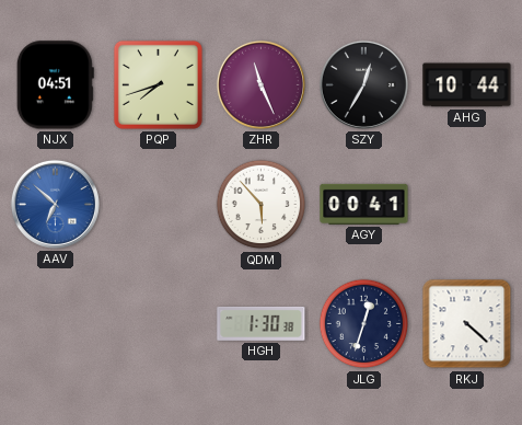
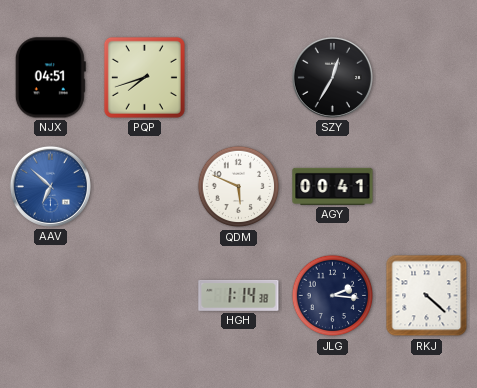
ZHR: 11:26 -> none
AHG: 10:44 -> none
QDM: 5:53 -> 5:49
HGH: 1:30 -> 1:14
JLG: 12:33 -> 2:16
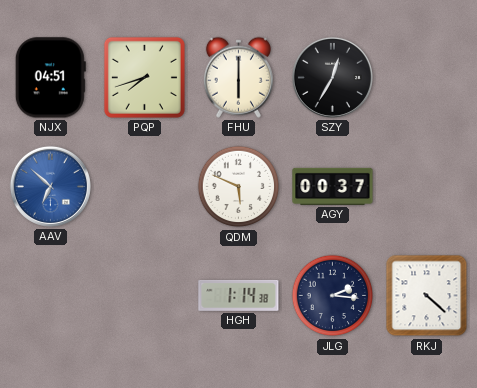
FHU: none -> 6:00
AGY: 00:41 -> 00:37
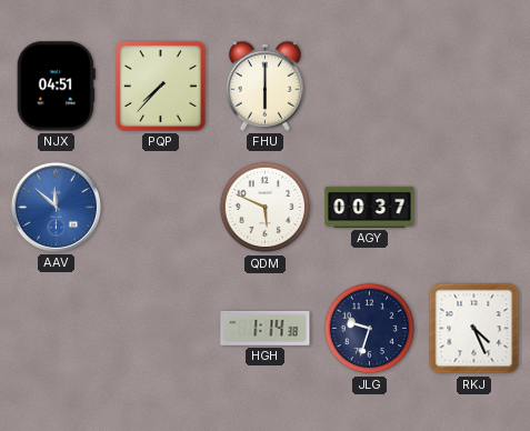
PQP: 7:42 -> 7:37
SZY: 12:35 -> none
AAV: 6:52 -> 11:52
JLG: 2:16 -> 9:33
RKJ: 4:22 -> 4:26
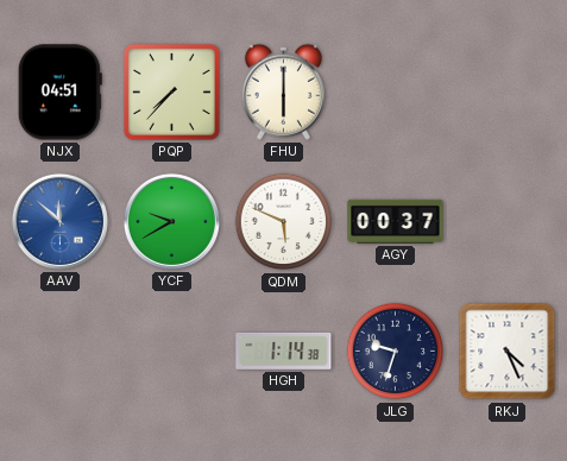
YCF: none -> 9:40
